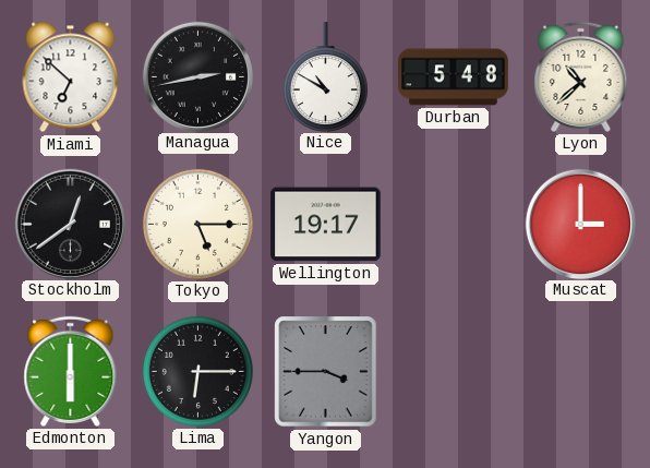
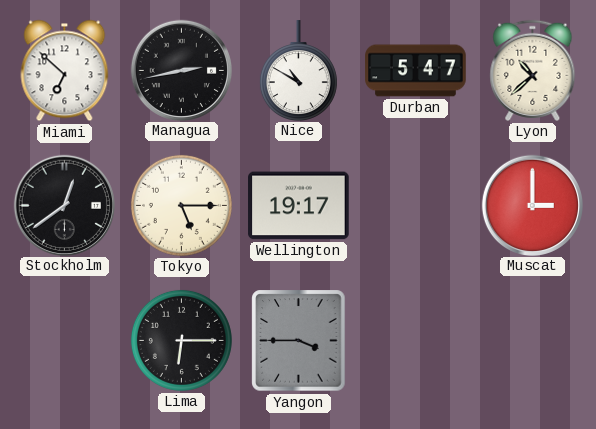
Durban: 5:48 -> 5:47
Edmonton: 6:00 -> none
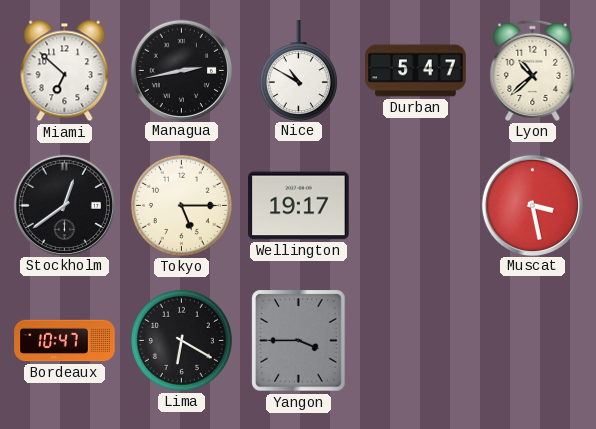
Muscat: 3:00 -> 3:28
Bordeaux: none -> 10:47
Lima: 6:15 -> 6:20
